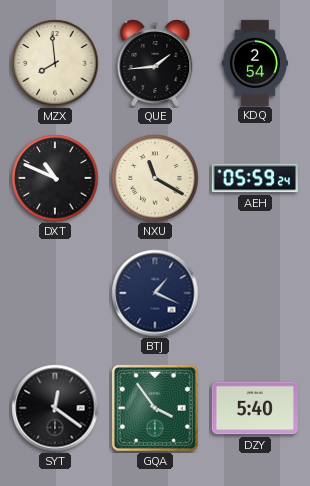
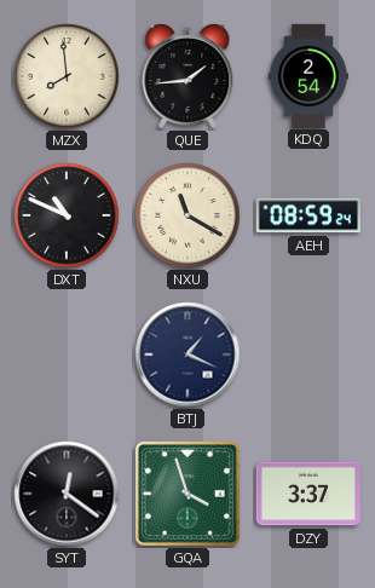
AEH: 05:59 -> 08:59
GQA: 3:54 -> 3:57
DZY: 5:40 -> 3:37
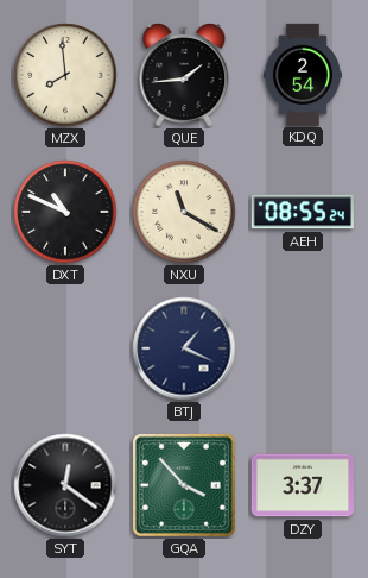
AEH: 08:59 -> 08:55
GQA: 3:57 -> 3:53
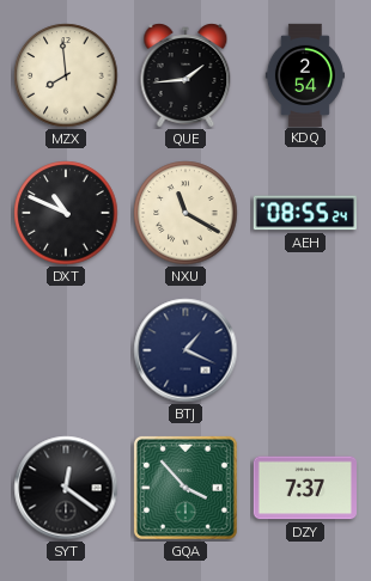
DZY: 3:37 -> 7:37
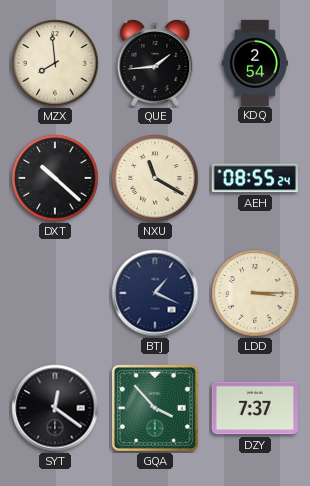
DXT: 10:49 -> 10:22
LDD: none -> 3:15
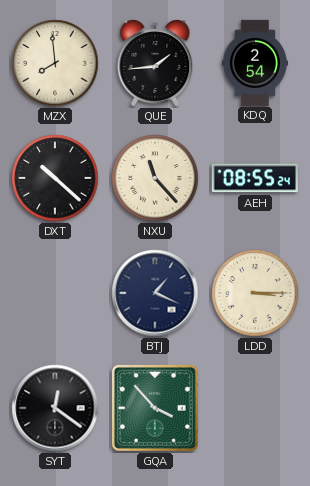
NXU: 11:20 -> 11:23
DZY: 7:37 -> none
